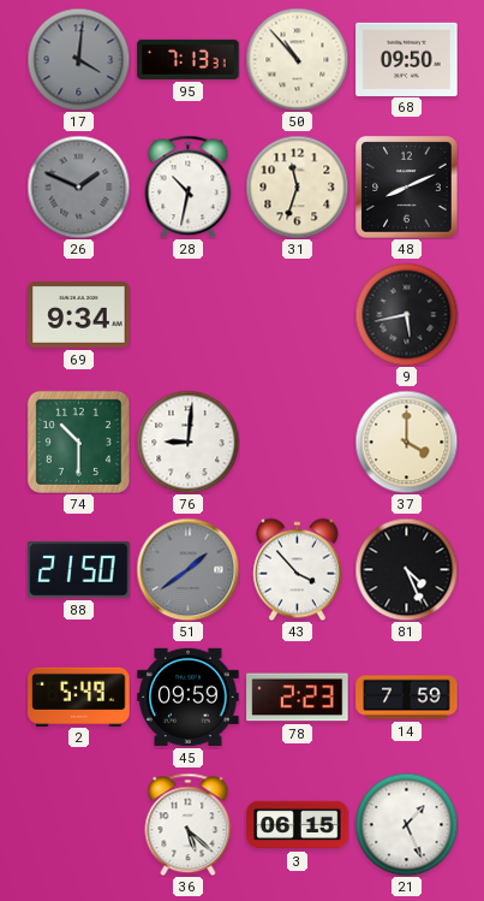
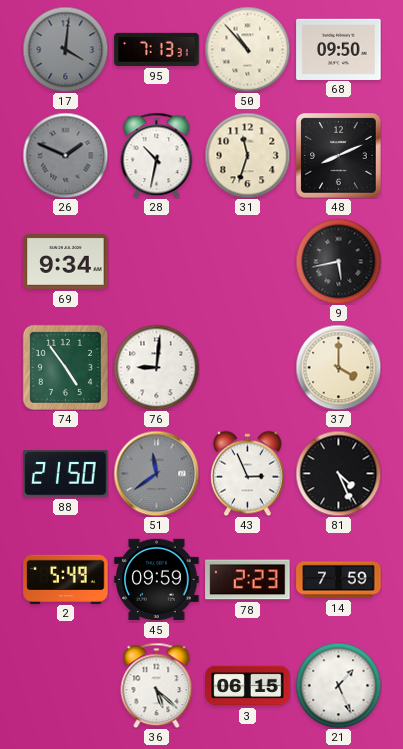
74: 10:30 -> 4:54
51: 1:39 -> 11:39
43: 3:53 -> 2:56
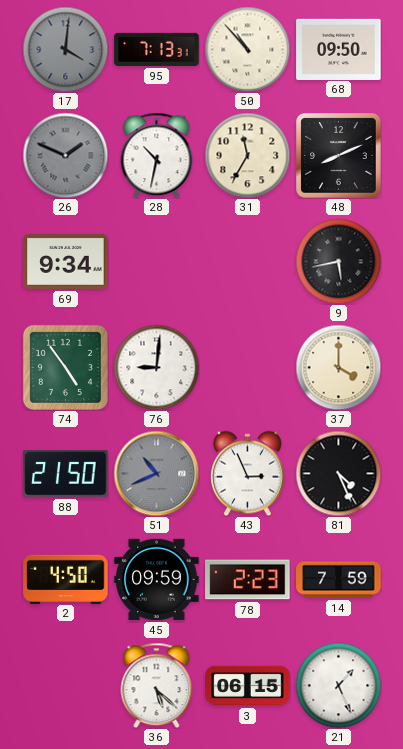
31: 11:33 -> 11:35
51: 11:39 -> 10:41
2: 5:49 -> 4:50
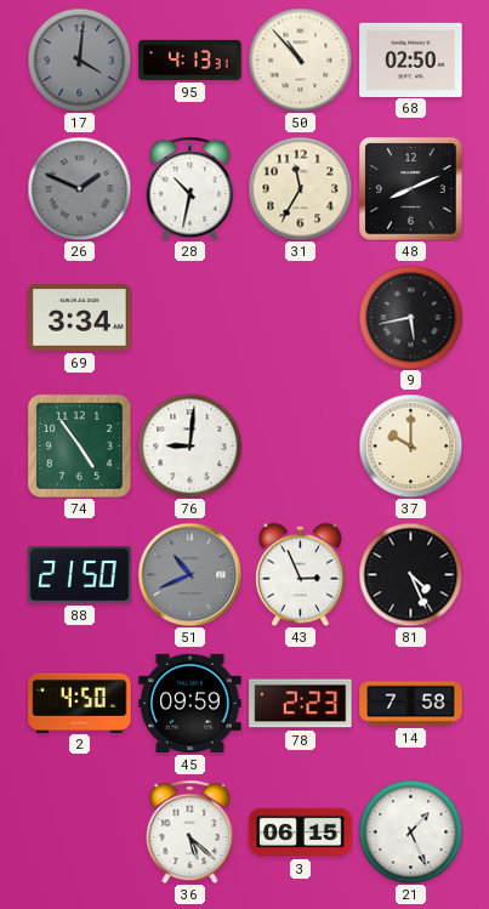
95: 7:13 -> 4:13
68: 09:50 -> 02:50
69: 9:34 -> 3:34
37: 4:00 -> 10:00
14: 7:59 -> 7:58
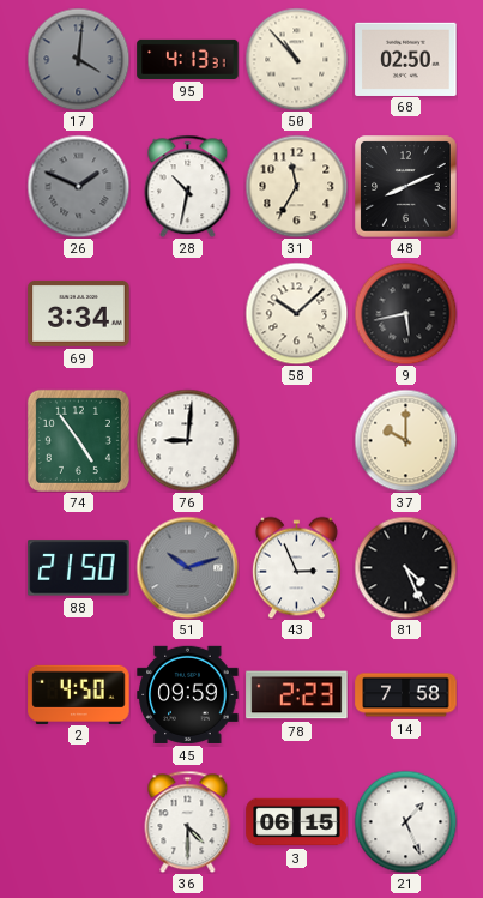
58: none -> 10:08
51: 10:41 -> 10:12
36: 5:22 -> 4:30
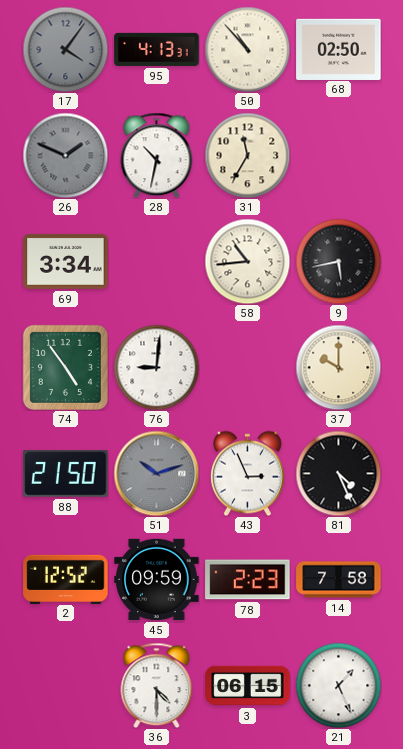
17: 4:01 -> 4:06
48: 8:11 -> none
58: 10:08 -> 10:44
2: 4:50 -> 12:52
